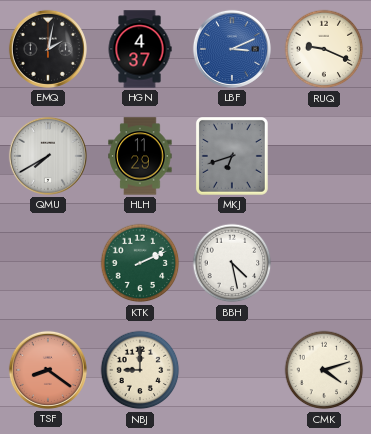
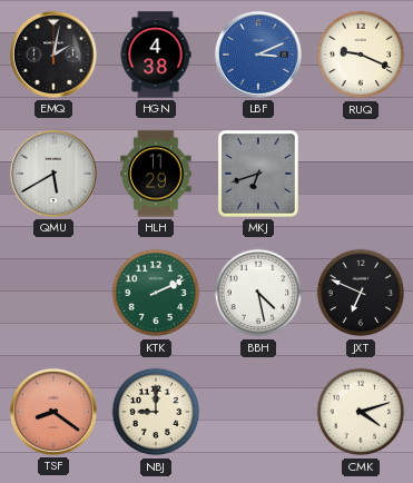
HGN: 4:37 -> 4:38
QMU: 7:40 -> 5:40
JXT: none -> 6:49
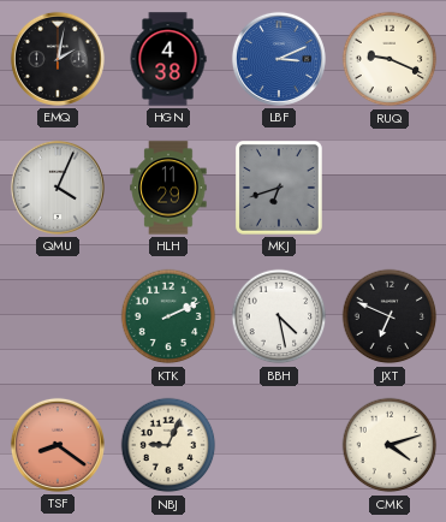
QMU: 5:40 -> 4:04
NBJ: 9:00 -> 9:04
